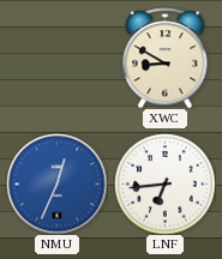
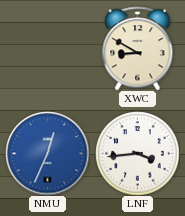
LNF: 6:44 -> 3:44
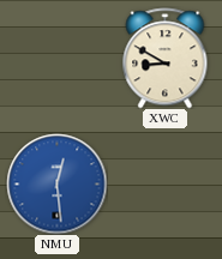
NMU: 12:34 -> 12:29
LNF: 3:44 -> none
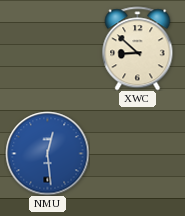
XWC: 8:50 -> 8:52
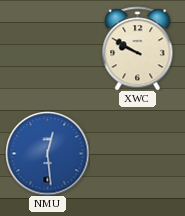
XWC: 8:52 -> 9:50
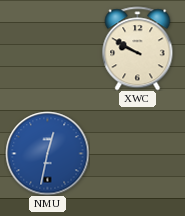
NMU: 12:29 -> 12:32
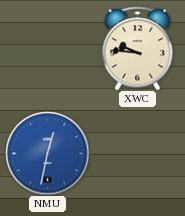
XWC: 9:50 -> 9:46
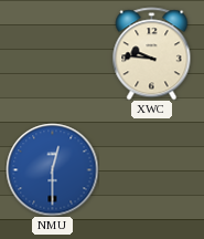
NMU: 12:32 -> 12:30
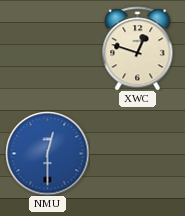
XWC: 9:46 -> 12:48
